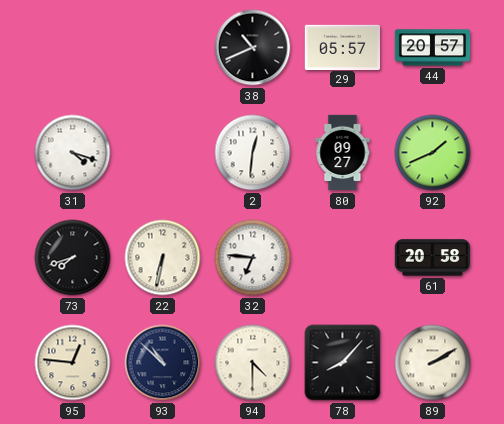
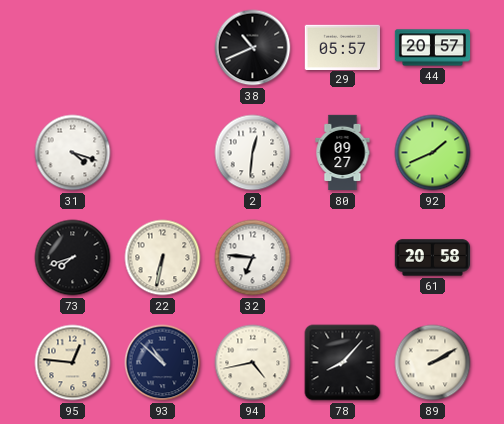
94: 4:30 -> 4:43
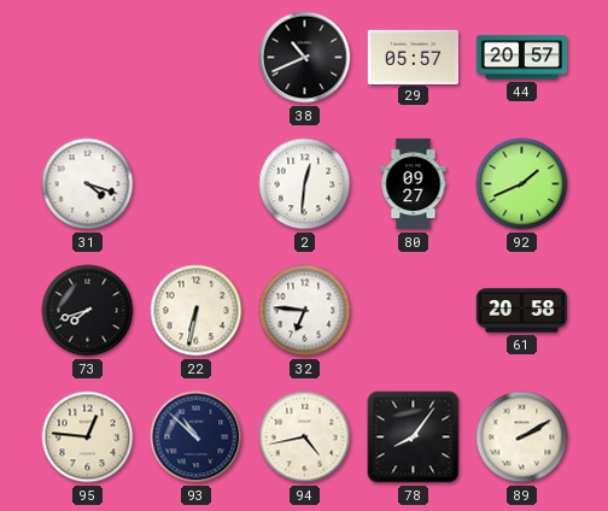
78: 8:07 -> 8:06
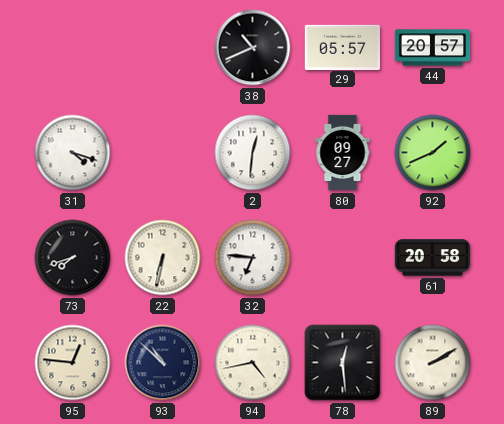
78: 8:06 -> 12:29
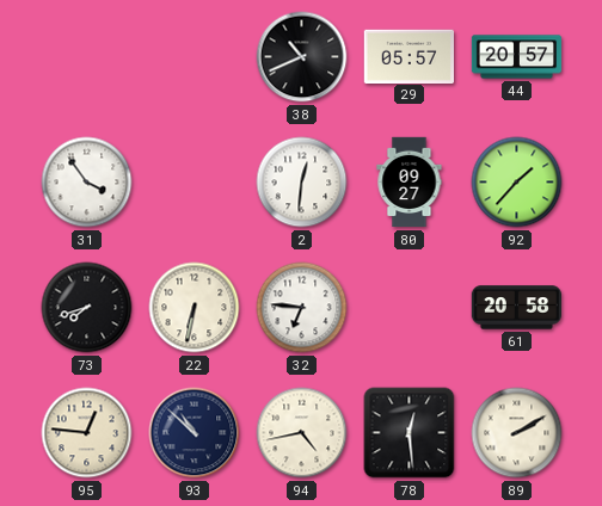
31: 4:18 -> 3:54
92: 1:41 -> 1:37
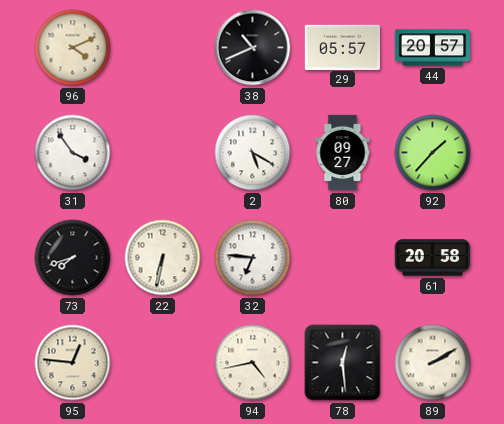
96: none -> 4:11
2: 12:31 -> 5:20
93: 10:52 -> none
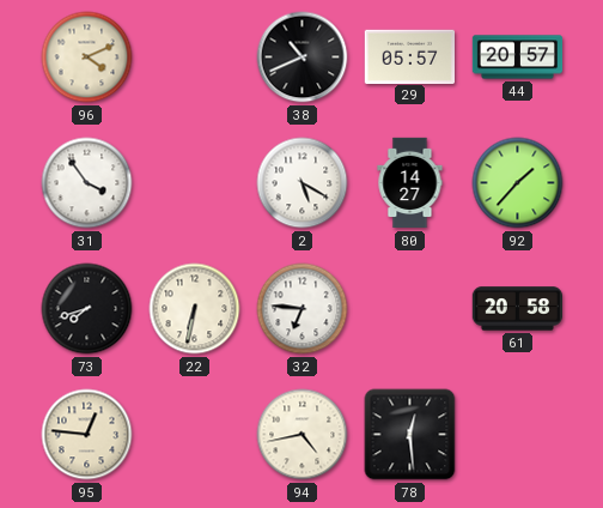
80: 09:27 -> 14:27
89: 2:10 -> none
